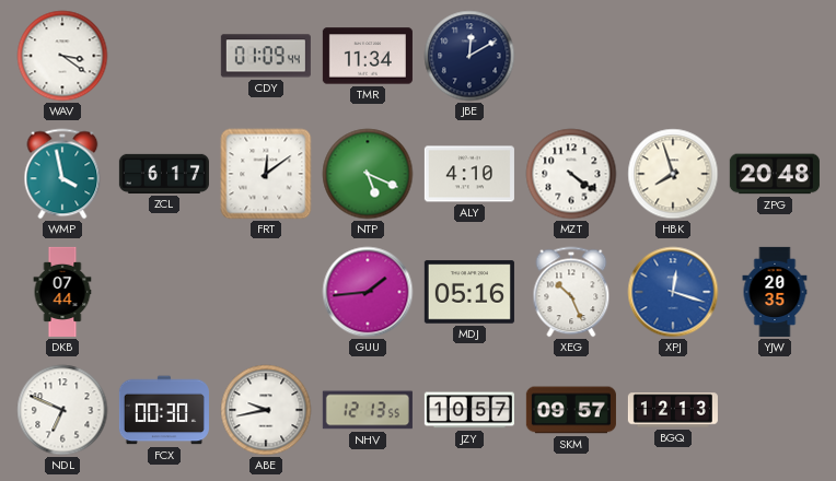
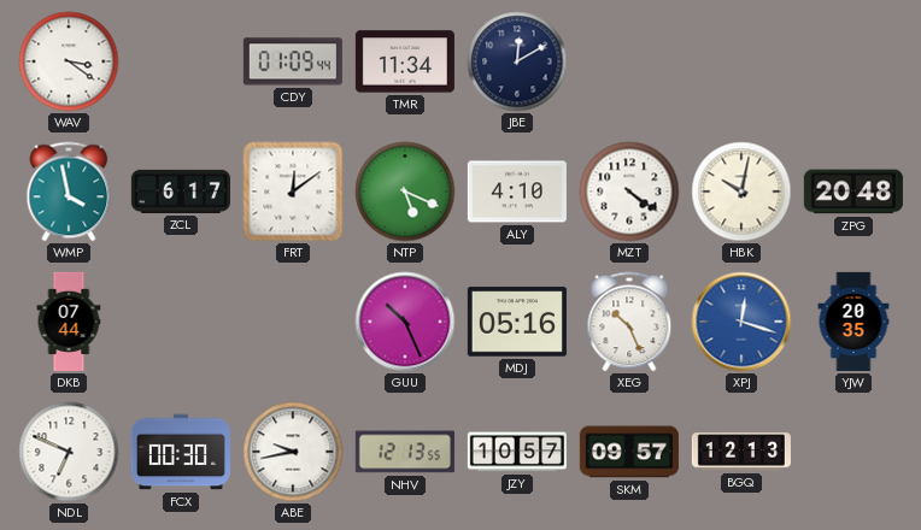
HBK: 7:57 -> 10:02
GUU: 1:44 -> 10:26
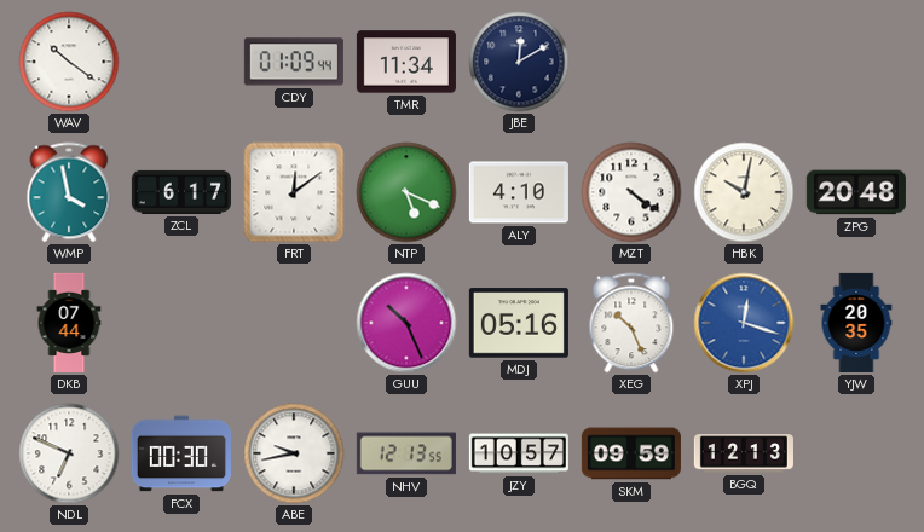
WAV: 3:21 -> 10:21
SKM: 09:57 -> 09:59
